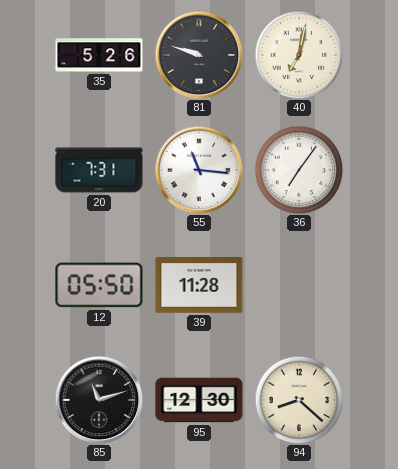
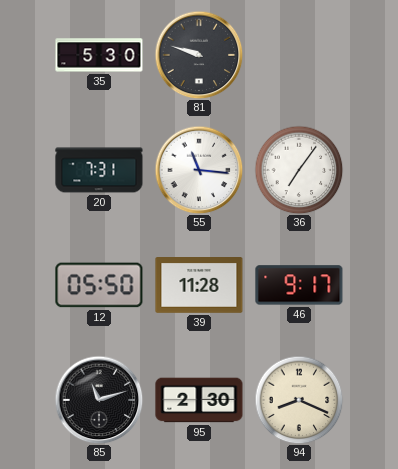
35: 5:26 -> 5:30
40: 7:02 -> none
46: none -> 9:17
95: 12:30 -> 2:30
94: 8:22 -> 8:19
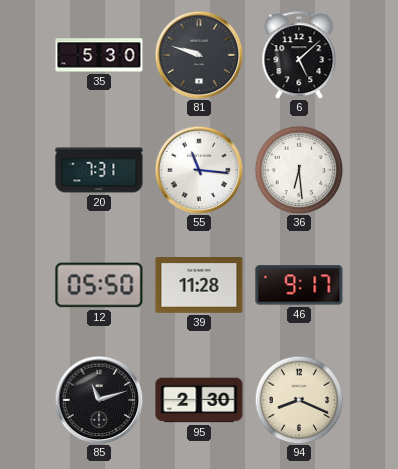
6: none -> 5:08
36: 7:06 -> 6:29
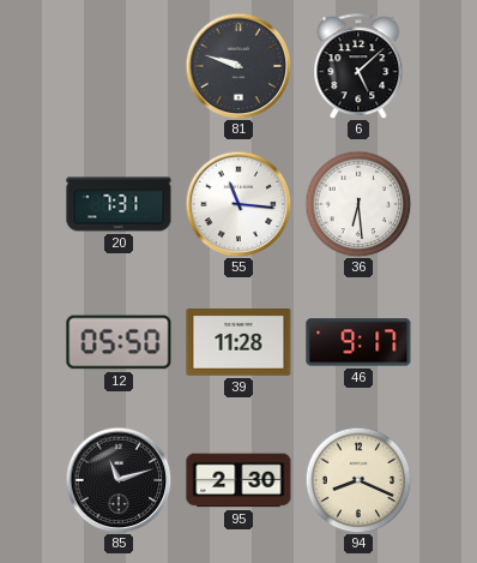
35: 5:30 -> none
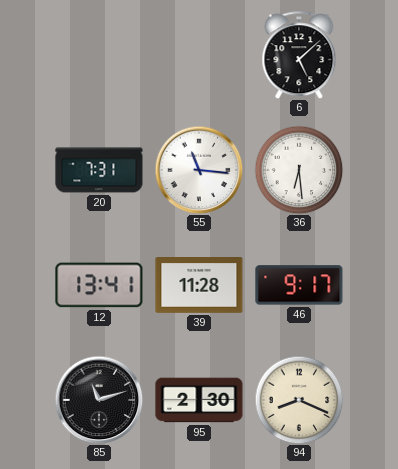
81: 9:48 -> none
12: 05:50 -> 13:41
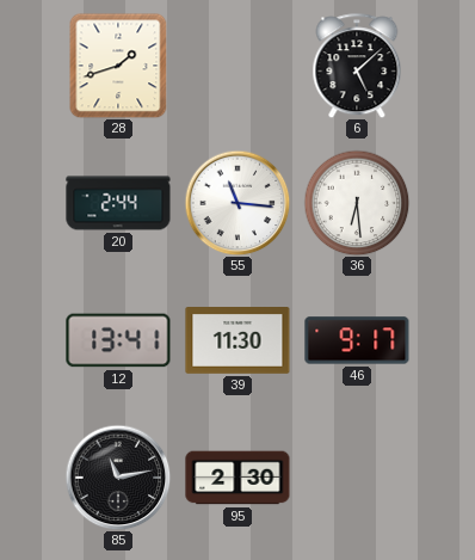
28: none -> 1:42
20: 7:31 -> 2:44
39: 11:28 -> 11:30
85: 11:12 -> 11:13
94: 8:19 -> none
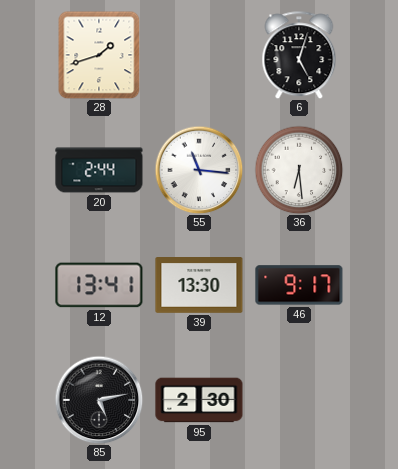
6: 5:08 -> 5:03
39: 11:30 -> 13:30
85: 11:13 -> 5:13
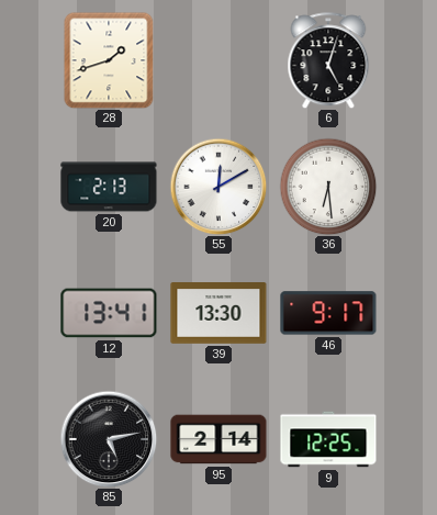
20: 2:44 -> 2:13
55: 11:16 -> 12:10
95: 2:30 -> 2:14
9: none -> 12:25
